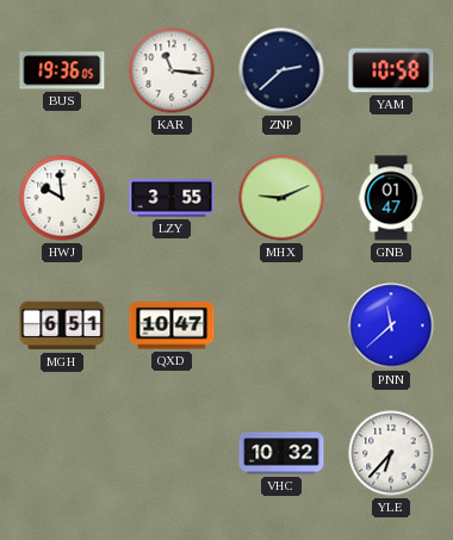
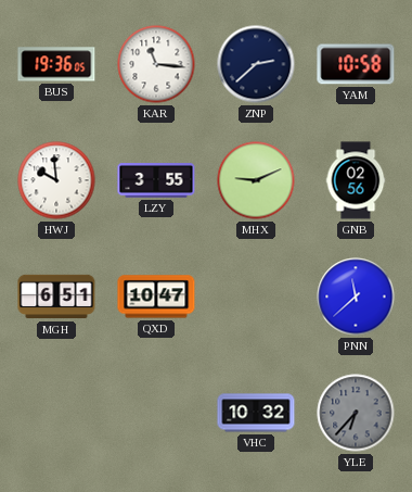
GNB: 01:47 -> 02:56
YLE dial: white -> grey
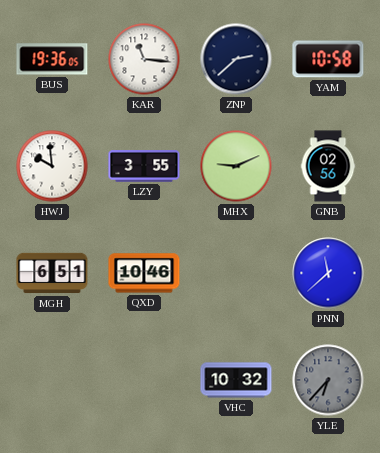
QXD: 10:47 -> 10:46
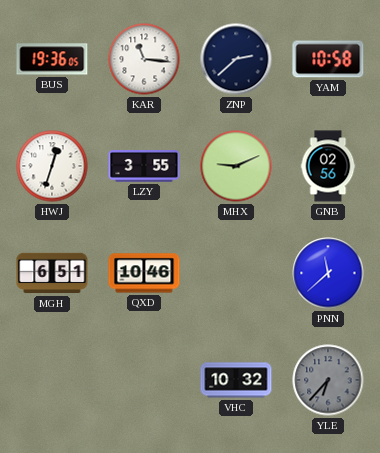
HWJ: 9:59 -> 12:33
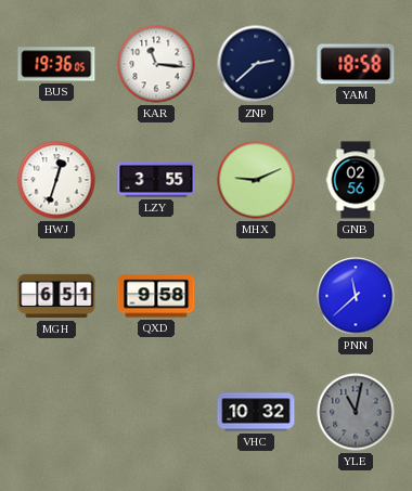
YAM: 10:58 -> 18:58
QXD: 10:46 -> 9:58
YLE: 6:37 -> 11:02
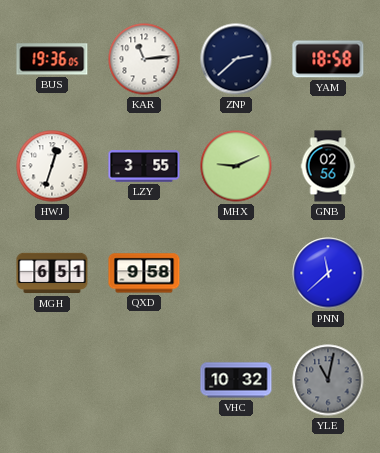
KAR: 11:16 -> 11:14
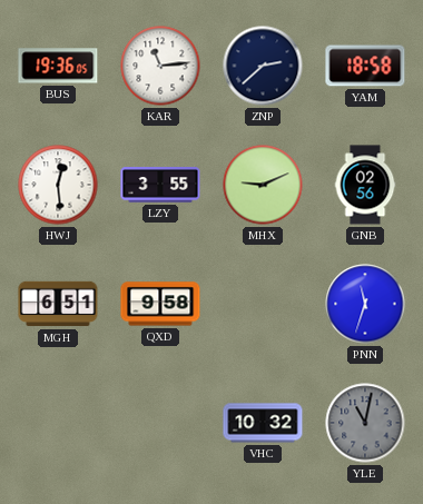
HWJ: 12:33 -> 12:29
PNN: 11:38 -> 11:33
